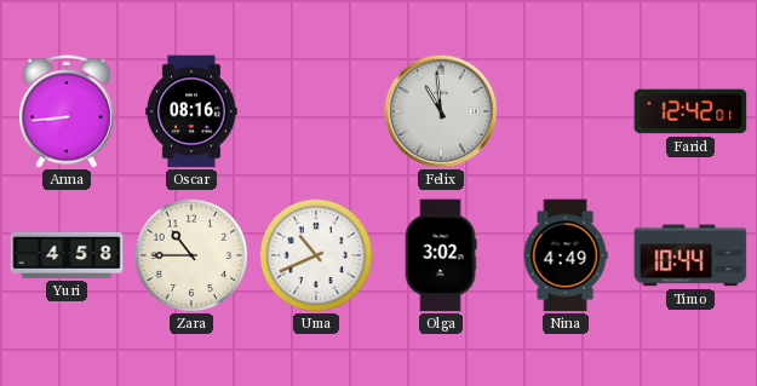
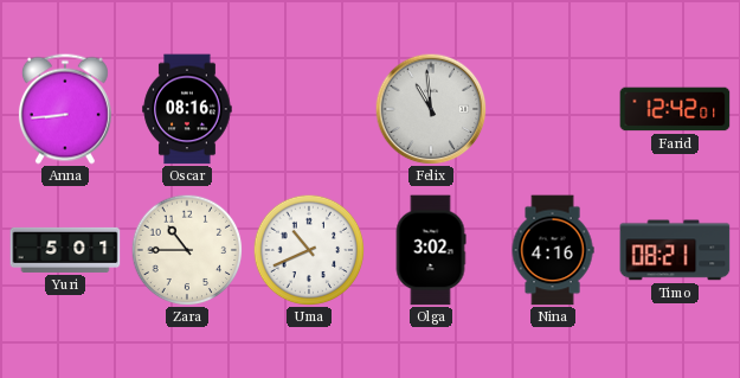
Yuri: 4:58 -> 5:01
Nina: 4:49 -> 4:16
Timo: 10:44 -> 08:21
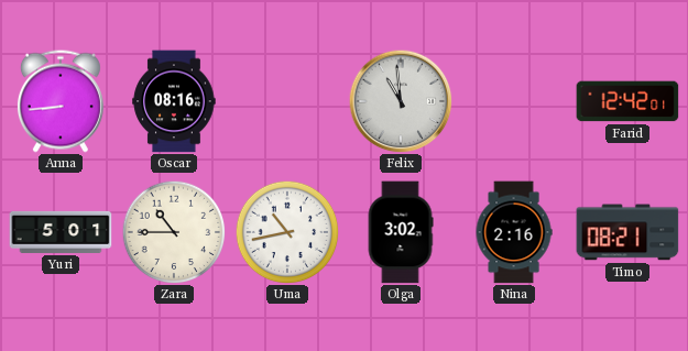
Uma: 10:41 -> 10:43
Nina: 4:16 -> 2:16
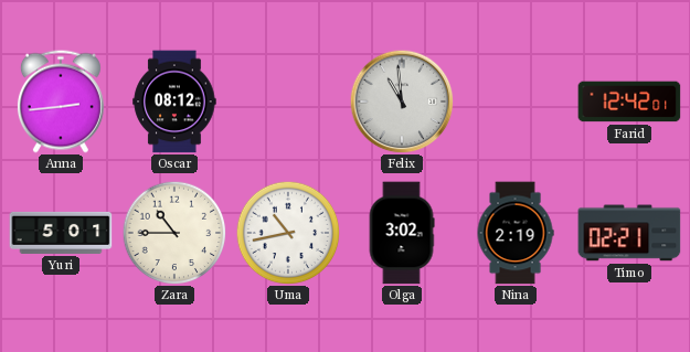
Anna: 8:44 -> 2:44
Oscar: 08:16 -> 08:12
Nina: 2:16 -> 2:19
Timo: 08:21 -> 02:21
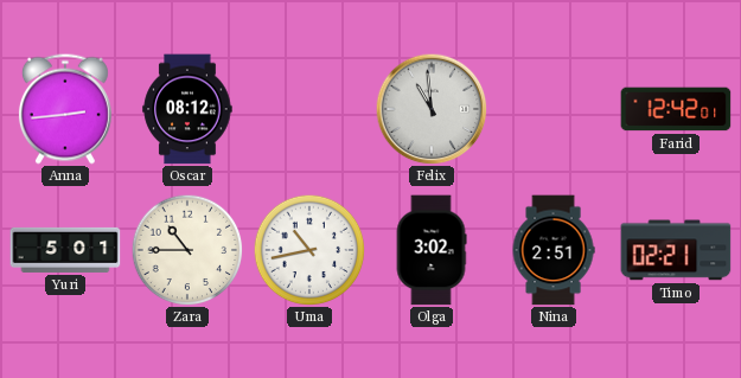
Nina: 2:19 -> 2:51
